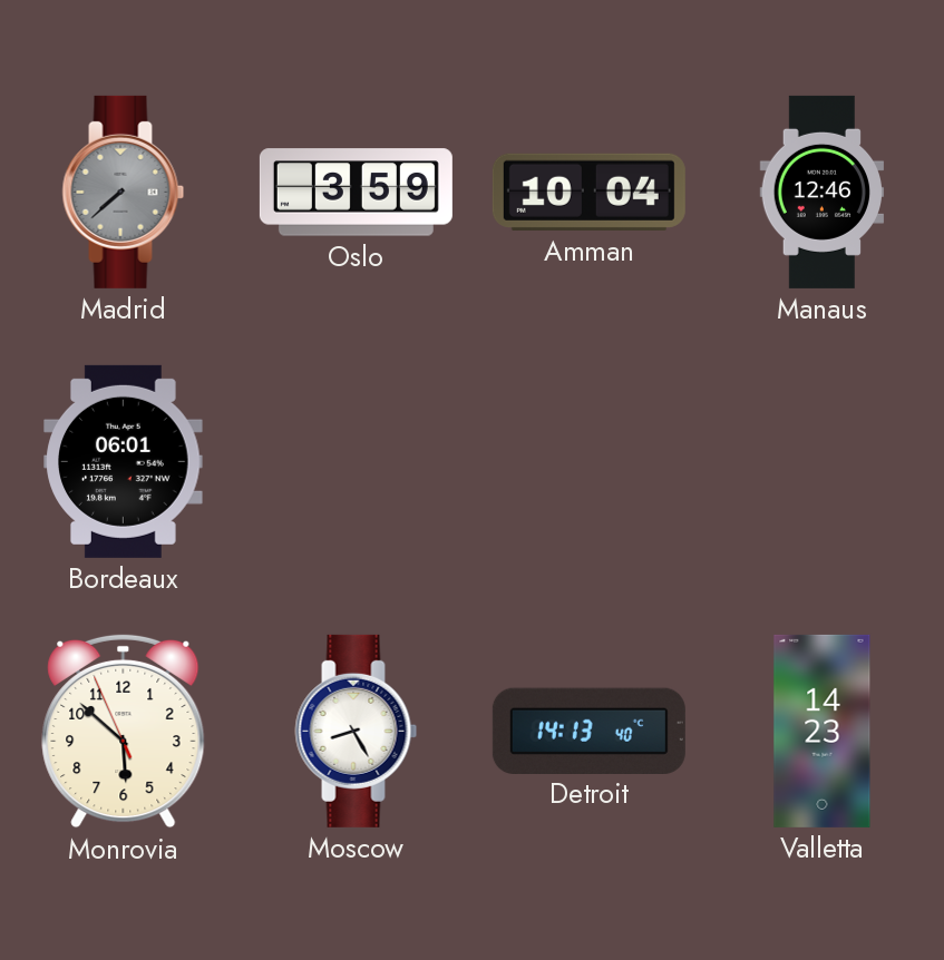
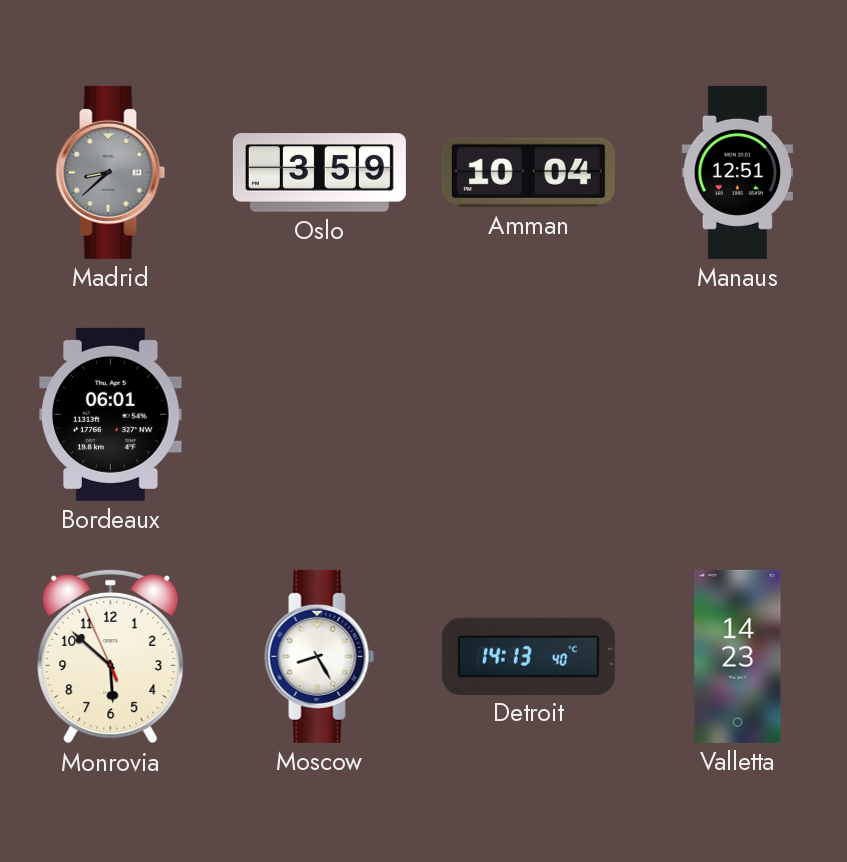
Madrid: 7:38 -> 8:38
Manaus: 12:46 -> 12:51
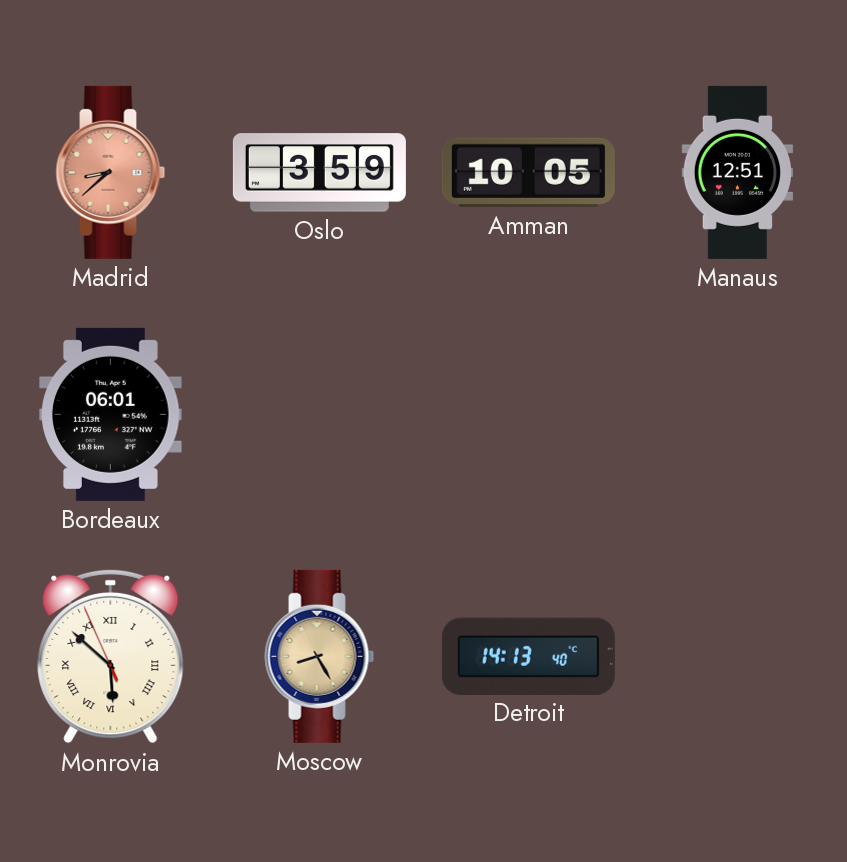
Madrid dial: grey -> salmon
Amman: 10:04 -> 10:05
Monrovia numerals: Arabic -> Roman
Moscow dial: white -> champagne
Valletta: 14:23 -> none
